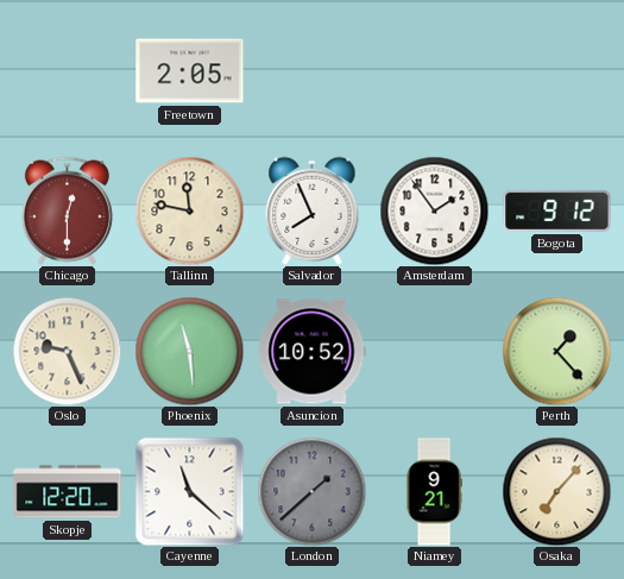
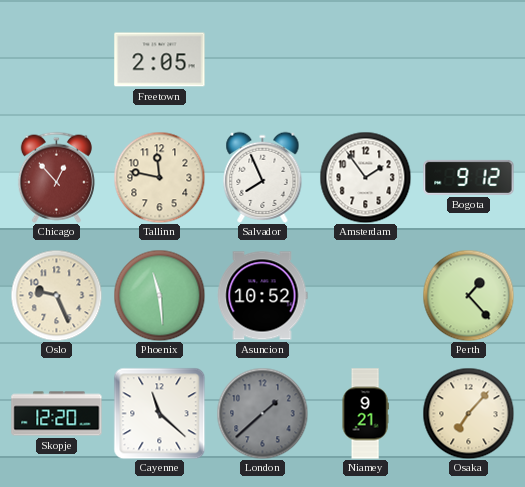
Chicago: 12:30 -> 12:53
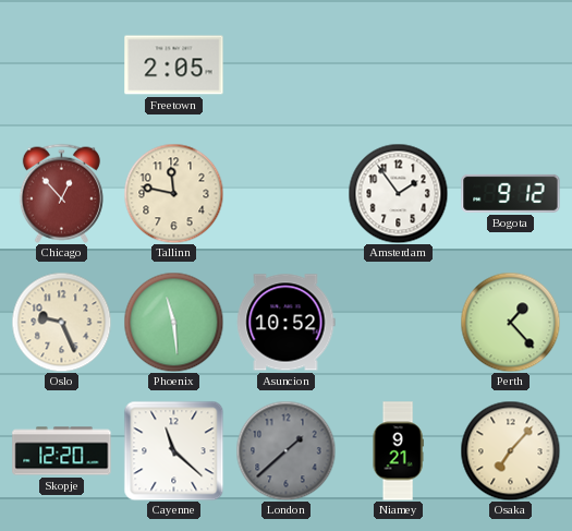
Salvador: 7:56 -> none
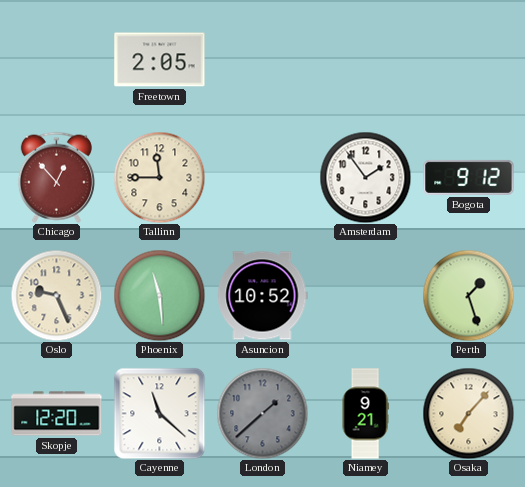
Tallinn: 11:47 -> 11:45
Perth: 1:23 -> 1:27
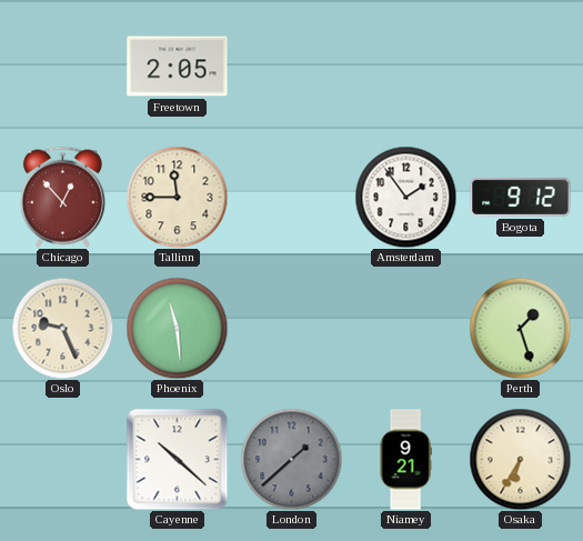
Asuncion: 10:52 -> none
Skopje: 12:20 -> none
Cayenne: 11:22 -> 10:22
Osaka: 7:07 -> 6:35
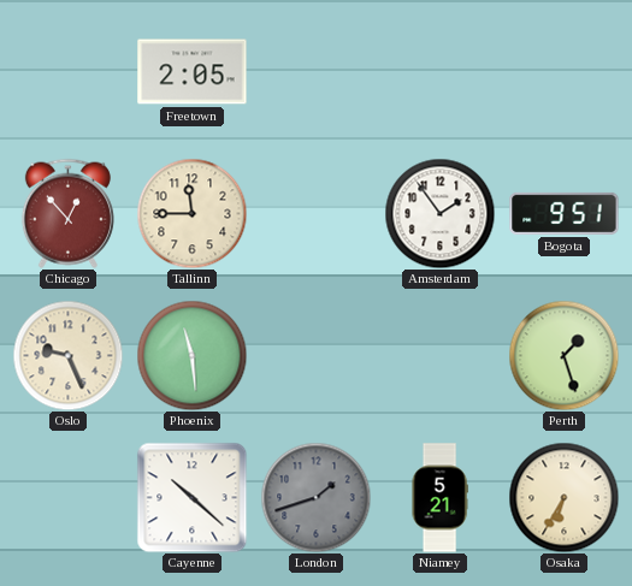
Bogota: 9:12 -> 9:51
London: 1:38 -> 1:42
Niamey: 9:21 -> 5:21
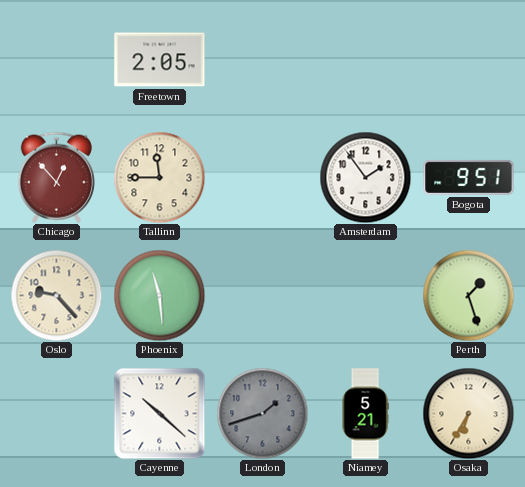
Oslo: 9:26 -> 9:23
